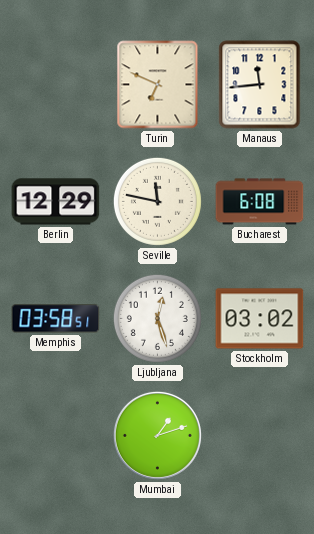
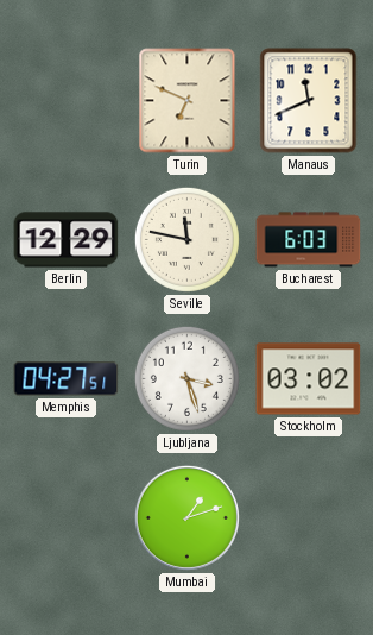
Manaus: 11:44 -> 11:41
Bucharest: 6:08 -> 6:03
Memphis: 03:58 -> 04:27
Ljubljana: 12:27 -> 3:27
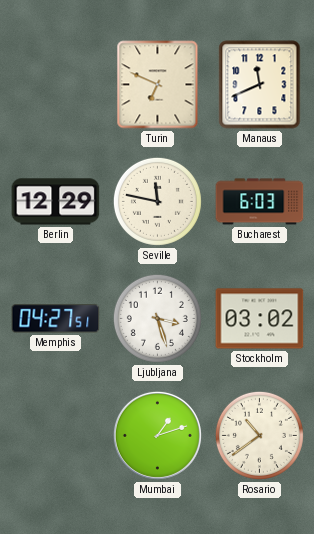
Rosario: none -> 10:39
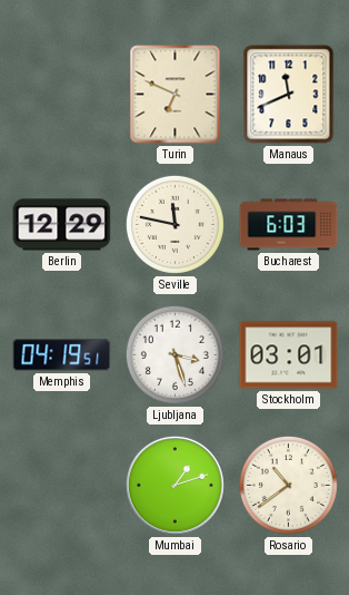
Memphis: 04:27 -> 04:19
Stockholm: 03:02 -> 03:01
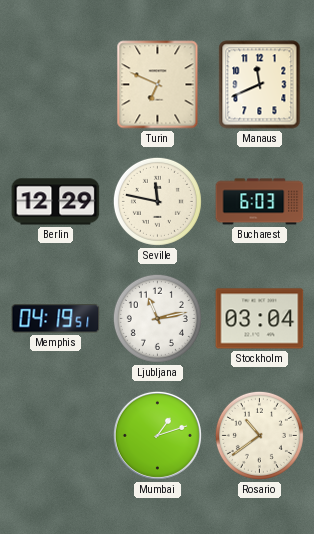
Ljubljana: 3:27 -> 11:13
Stockholm: 03:01 -> 03:04
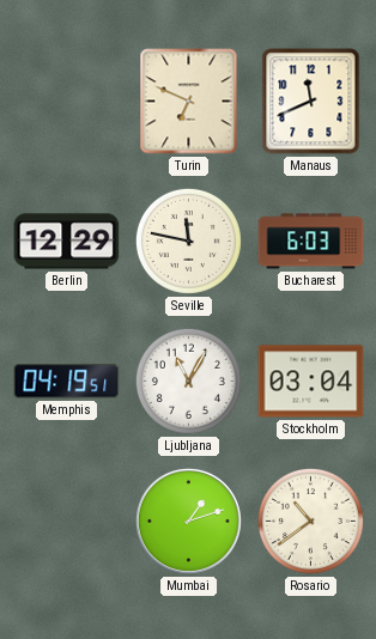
Ljubljana: 11:13 -> 11:05
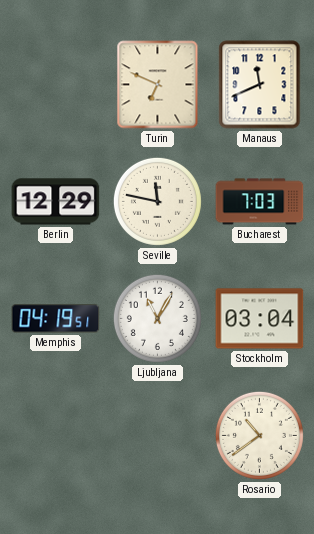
Bucharest: 6:03 -> 7:03
Mumbai: 1:12 -> none
